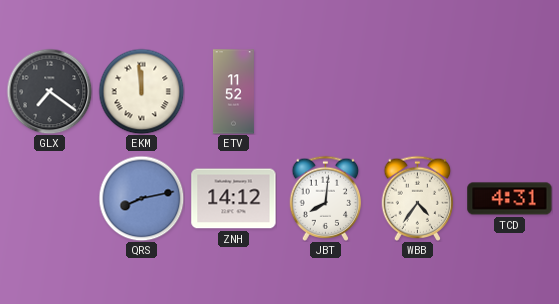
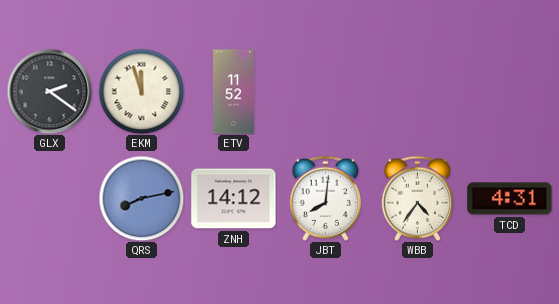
GLX: 7:21 -> 2:21
EKM: 11:59 -> 11:57
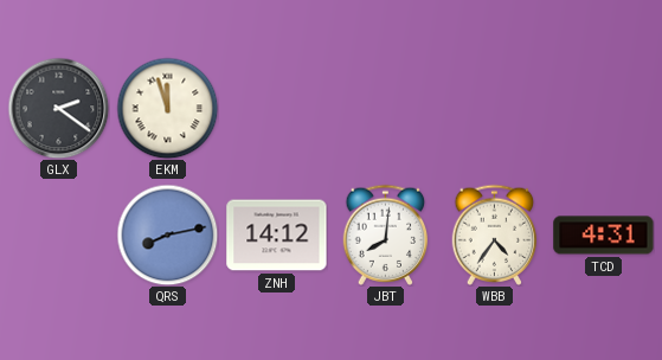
ETV: 11:52 -> none
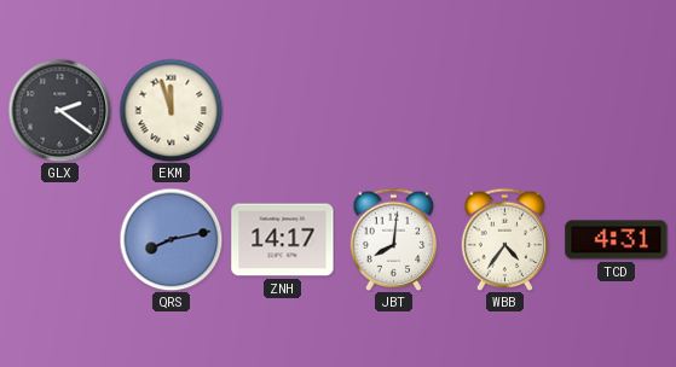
ZNH: 14:12 -> 14:17
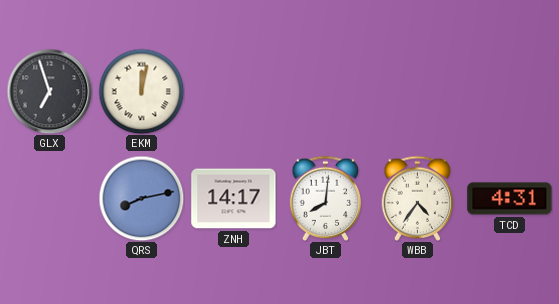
GLX: 2:21 -> 6:57
EKM: 11:57 -> 12:02
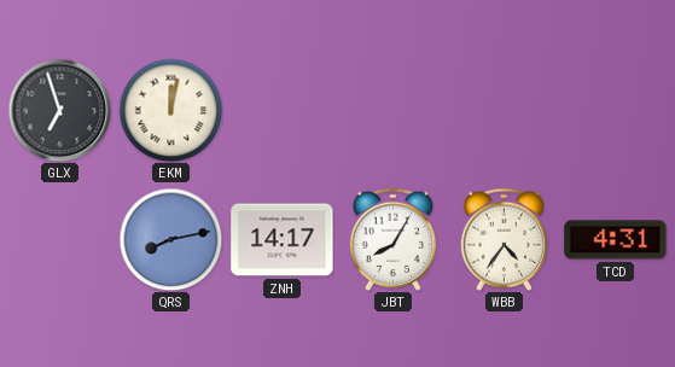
JBT: 8:01 -> 8:05
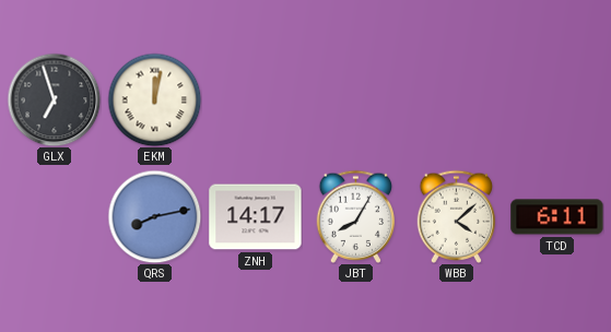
WBB: 4:36 -> 4:08
TCD: 4:31 -> 6:11
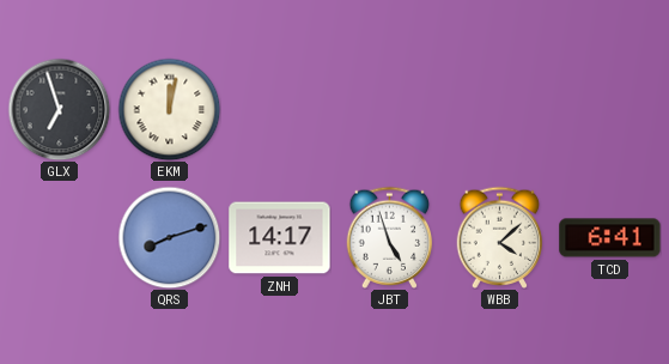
QRS: 8:13 -> 8:12
JBT: 8:05 -> 4:57
TCD: 6:11 -> 6:41
